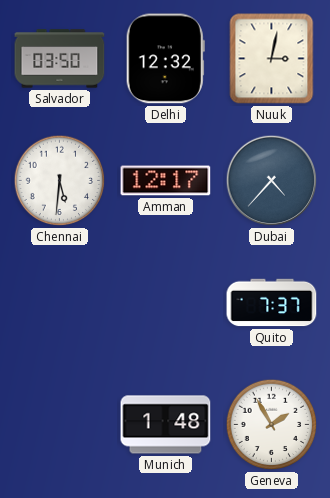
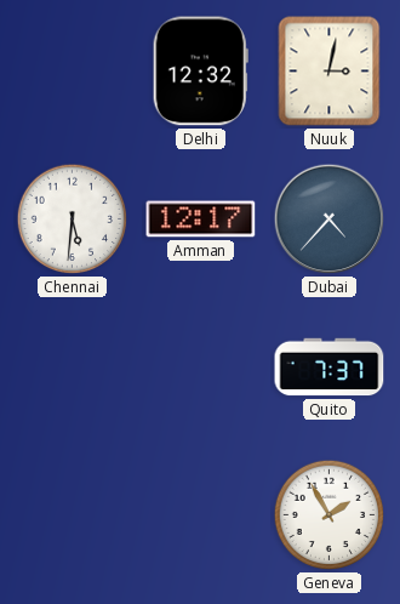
Salvador: 03:50 -> none
Munich: 1:48 -> none
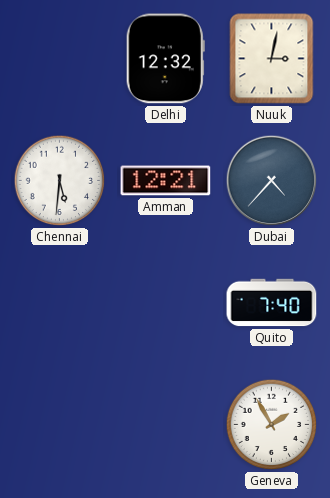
Amman: 12:17 -> 12:21
Quito: 7:37 -> 7:40
